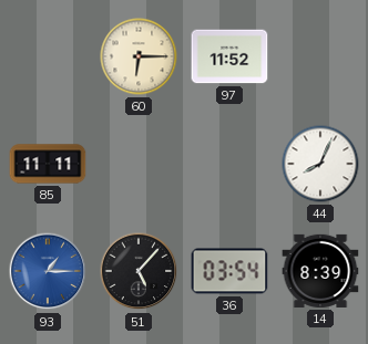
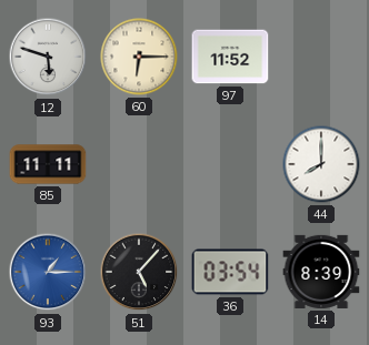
12: none -> 5:48
44: 8:04 -> 8:00
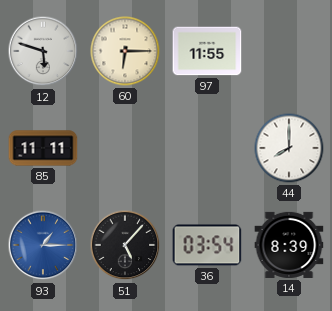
97: 11:52 -> 11:55
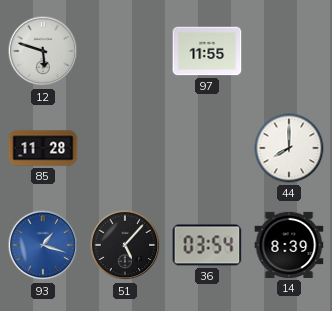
60: 6:15 -> none
85: 11:11 -> 11:28
93: 1:15 -> 1:18
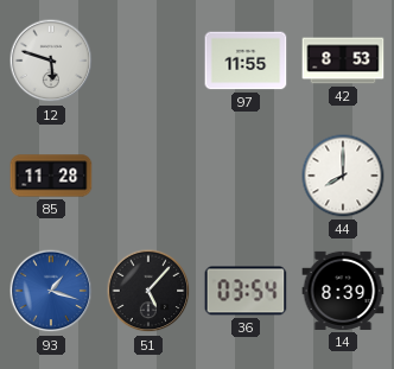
42: none -> 8:53
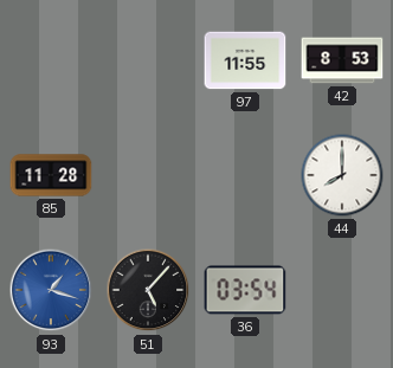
12: 5:48 -> none
14: 8:39 -> none
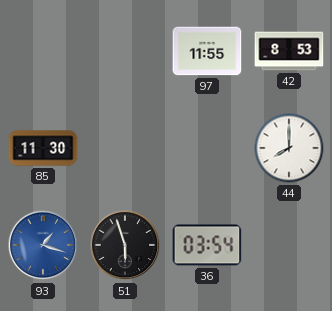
85: 11:28 -> 11:30
51: 5:07 -> 5:57
